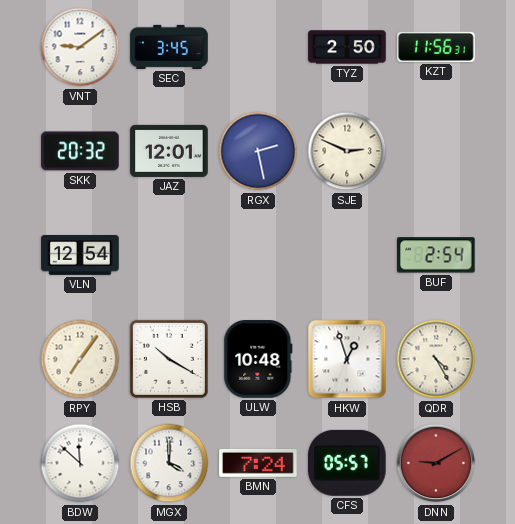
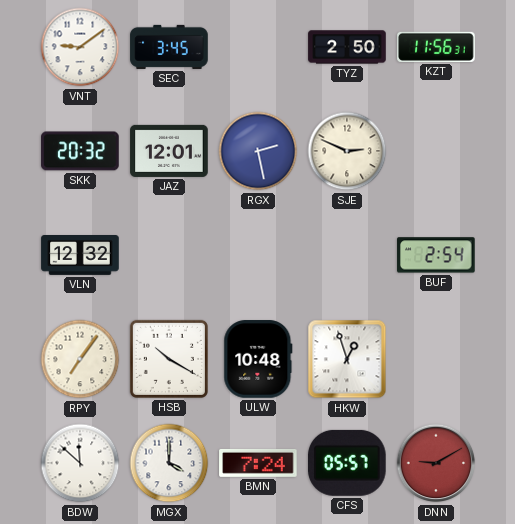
VLN: 12:54 -> 12:32
QDR: 4:25 -> none
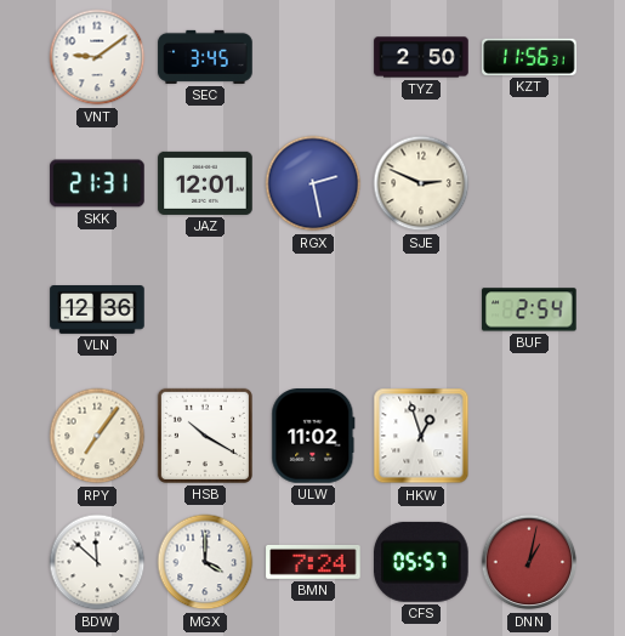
SKK: 20:32 -> 21:31
VLN: 12:32 -> 12:36
ULW: 10:48 -> 11:02
DNN: 9:10 -> 1:02
